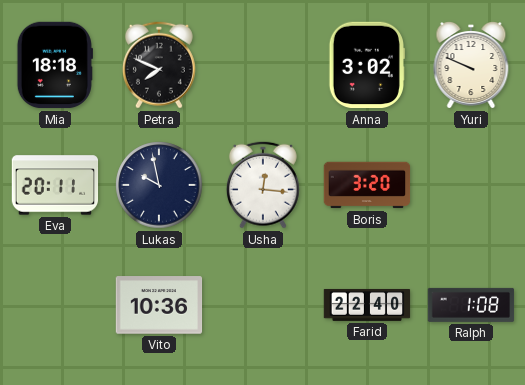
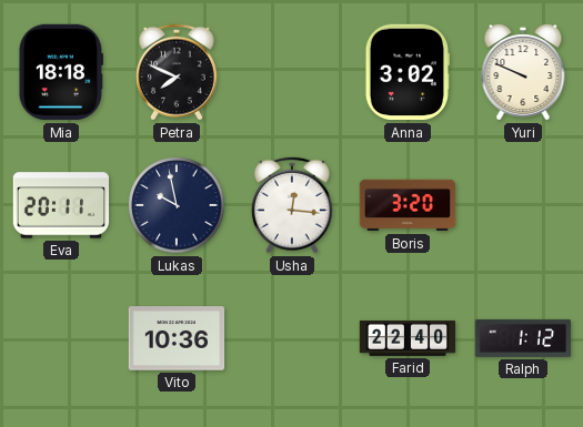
Ralph: 1:08 -> 1:12
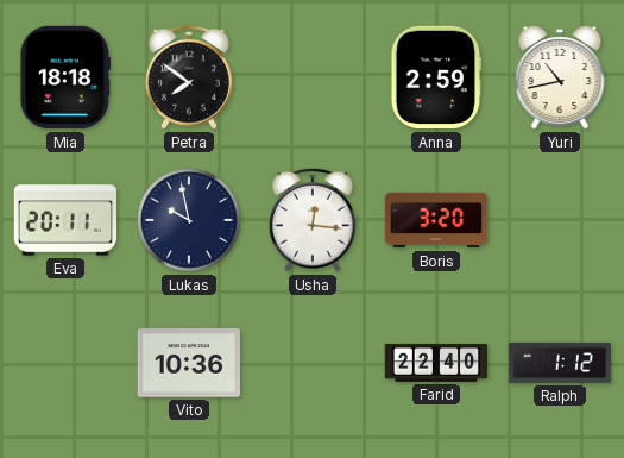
Petra: 7:49 -> 7:51
Anna: 3:02 -> 2:59
Yuri: 9:49 -> 10:43
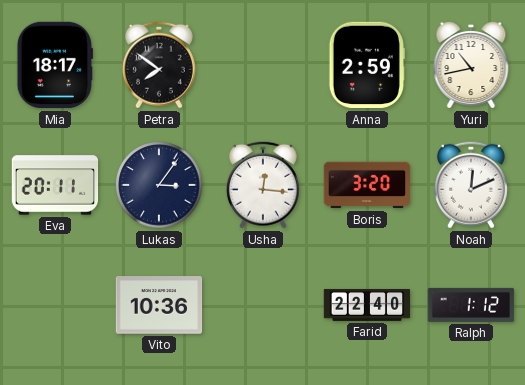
Mia: 18:18 -> 18:17
Lukas: 9:58 -> 3:06
Noah: none -> 12:11
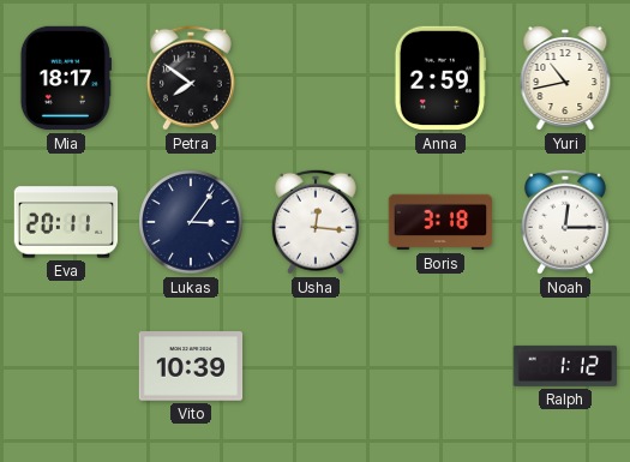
Boris: 3:20 -> 3:18
Noah: 12:11 -> 12:15
Vito: 10:36 -> 10:39
Farid: 22:40 -> none
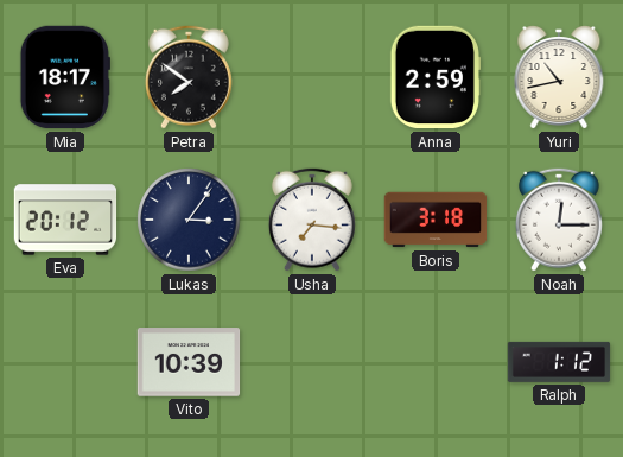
Eva: 20:11 -> 20:12
Usha: 12:16 -> 7:16
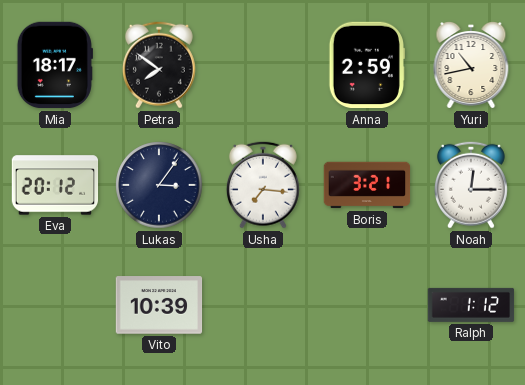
Boris: 3:18 -> 3:21
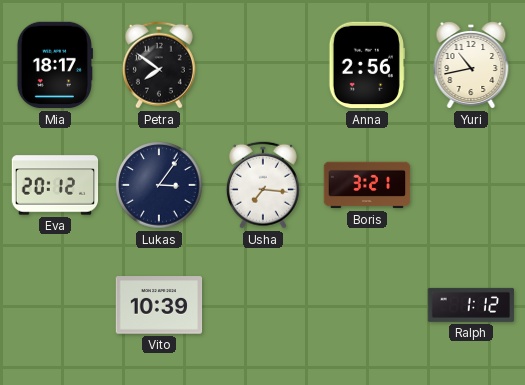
Anna: 2:59 -> 2:56
Noah: 12:15 -> none
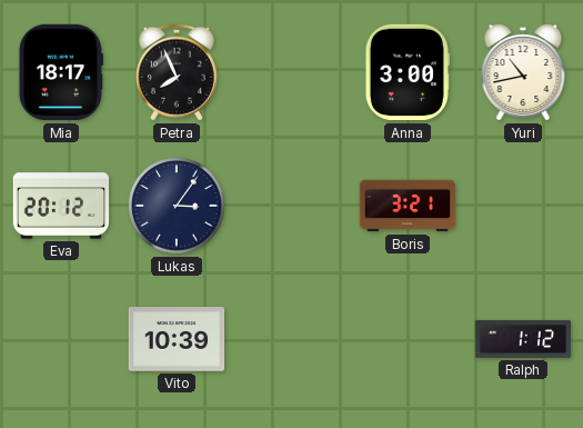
Petra: 7:51 -> 7:56
Anna: 2:56 -> 3:00
Usha: 7:16 -> none
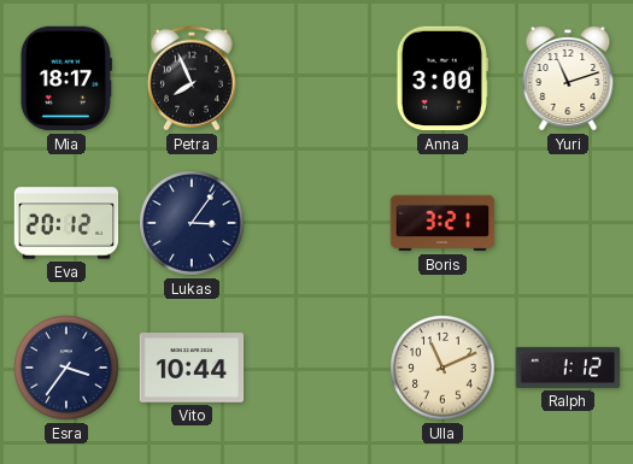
Yuri: 10:43 -> 11:12
Esra: none -> 3:36
Vito: 10:39 -> 10:44
Ulla: none -> 11:11
